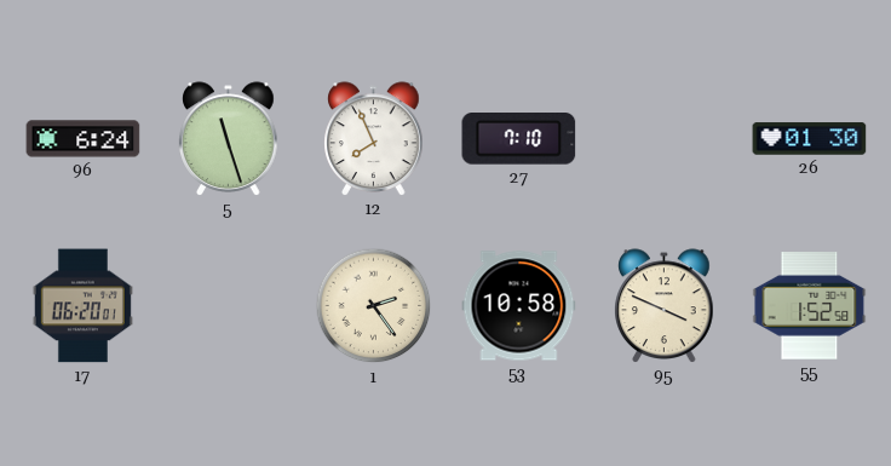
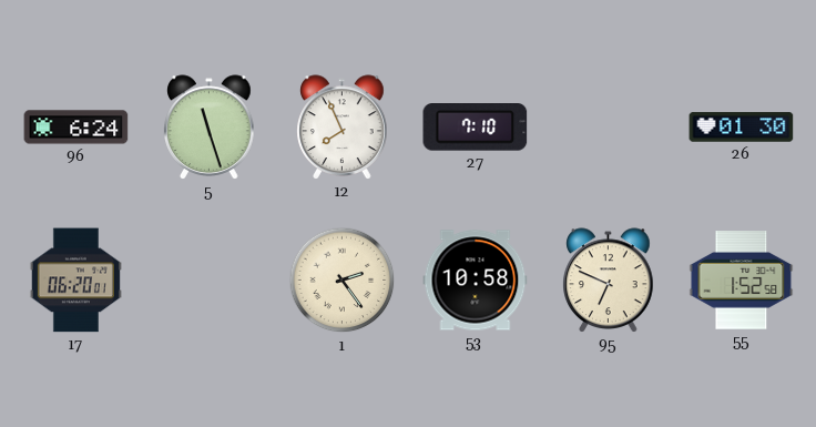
95: 3:49 -> 6:49
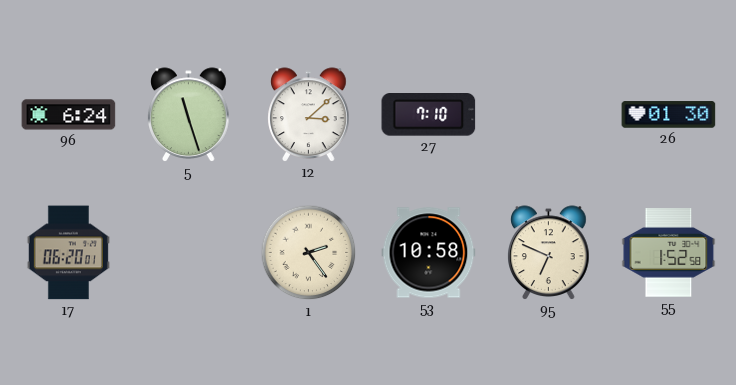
12: 7:56 -> 3:08
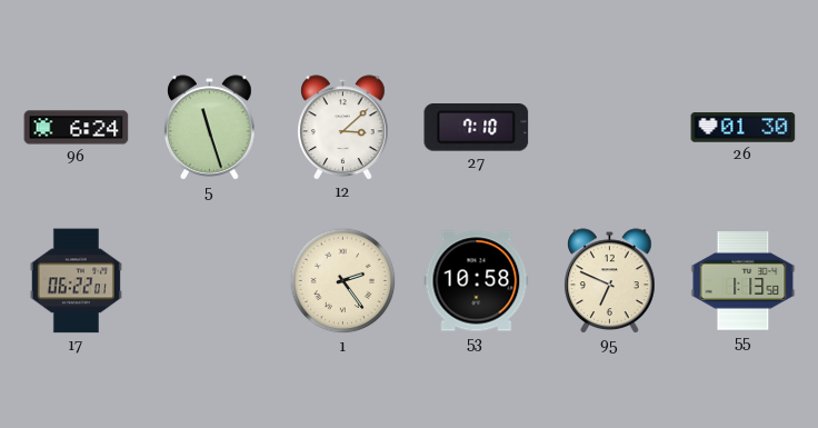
17: 06:20 -> 06:22
55: 1:52 -> 1:13
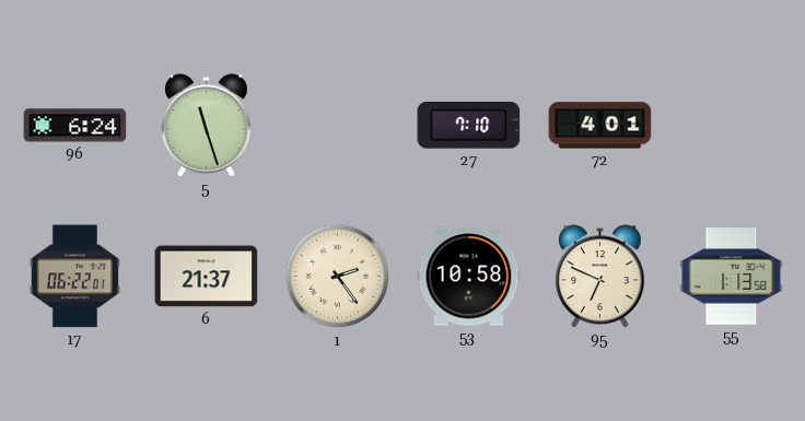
12: 3:08 -> none
72: none -> 4:01
26: 01:30 -> none
6: none -> 21:37
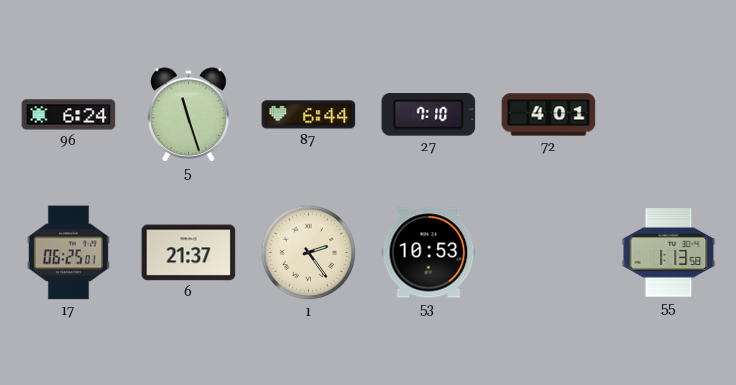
87: none -> 6:44
17: 06:22 -> 06:25
53: 10:58 -> 10:53
95: 6:49 -> none
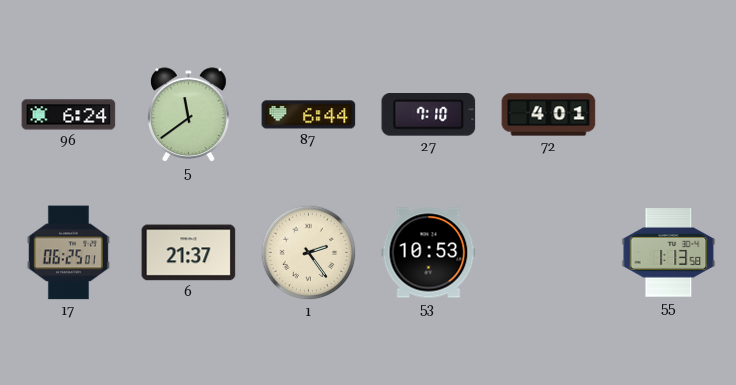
5: 11:27 -> 11:39
